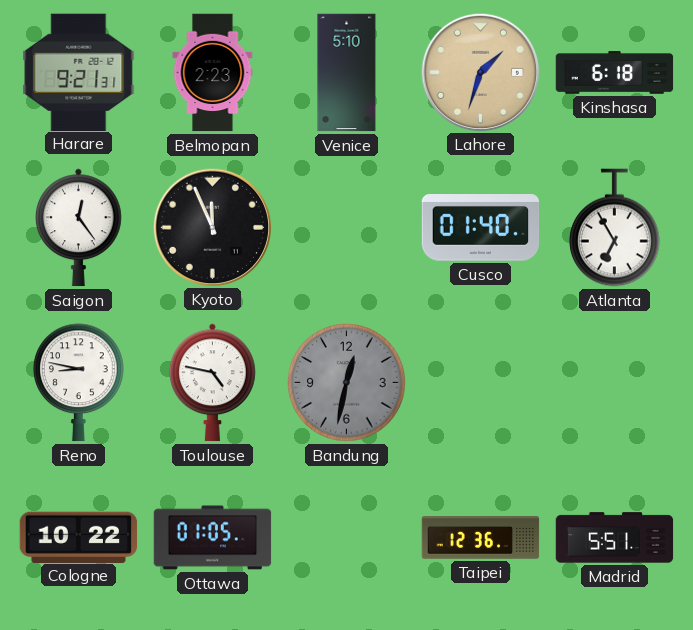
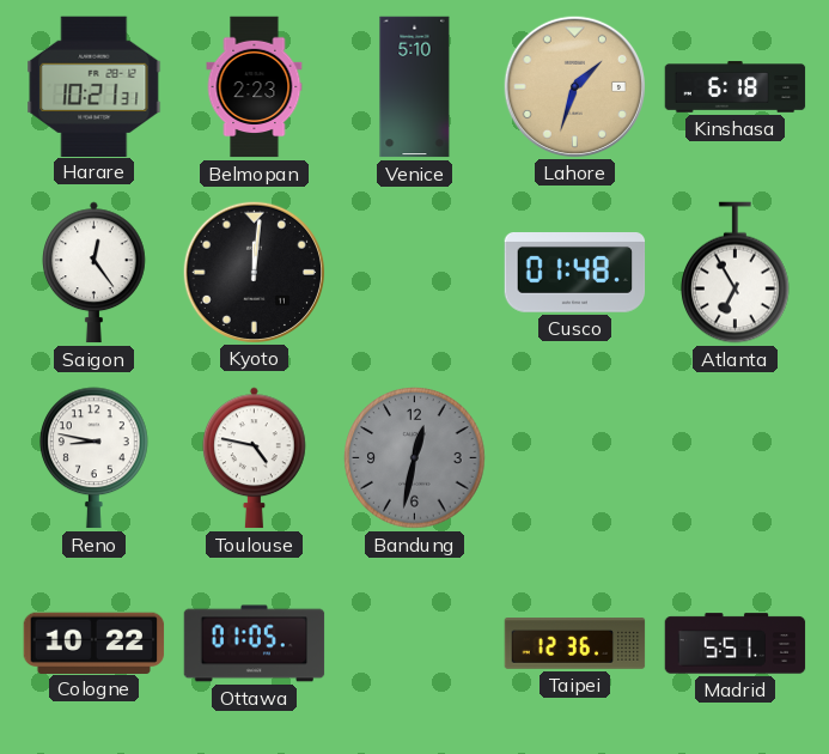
Harare: 9:21 -> 10:21
Kyoto: 11:56 -> 12:01
Cusco: 01:40 -> 01:48
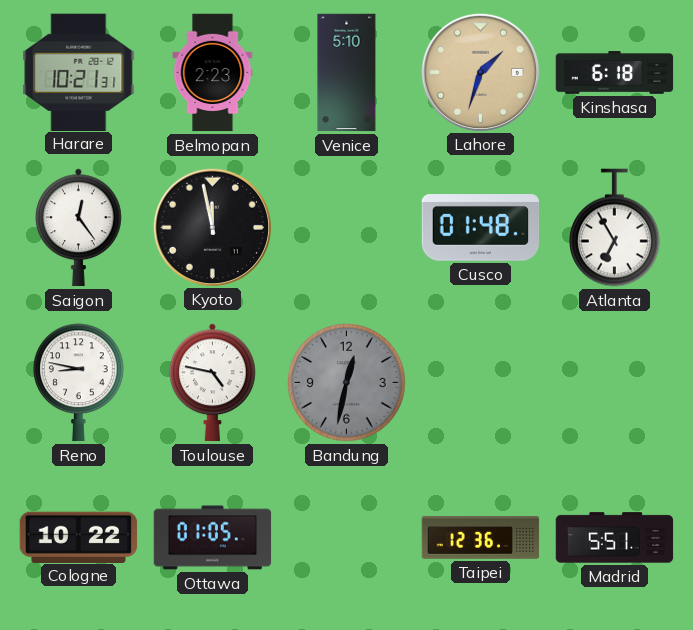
Kyoto: 12:01 -> 11:58
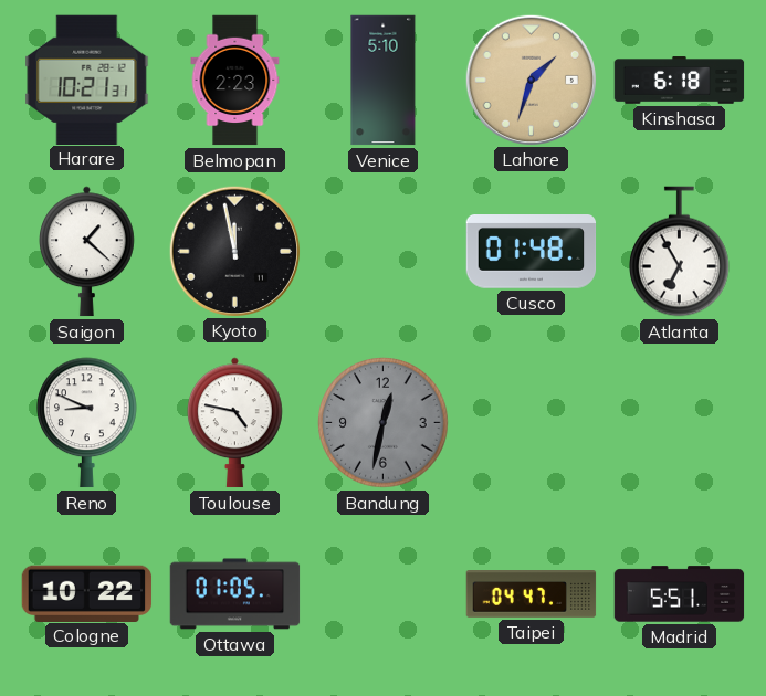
Saigon: 12:24 -> 1:22
Reno: 8:47 -> 8:49
Taipei: 12:36 -> 04:47
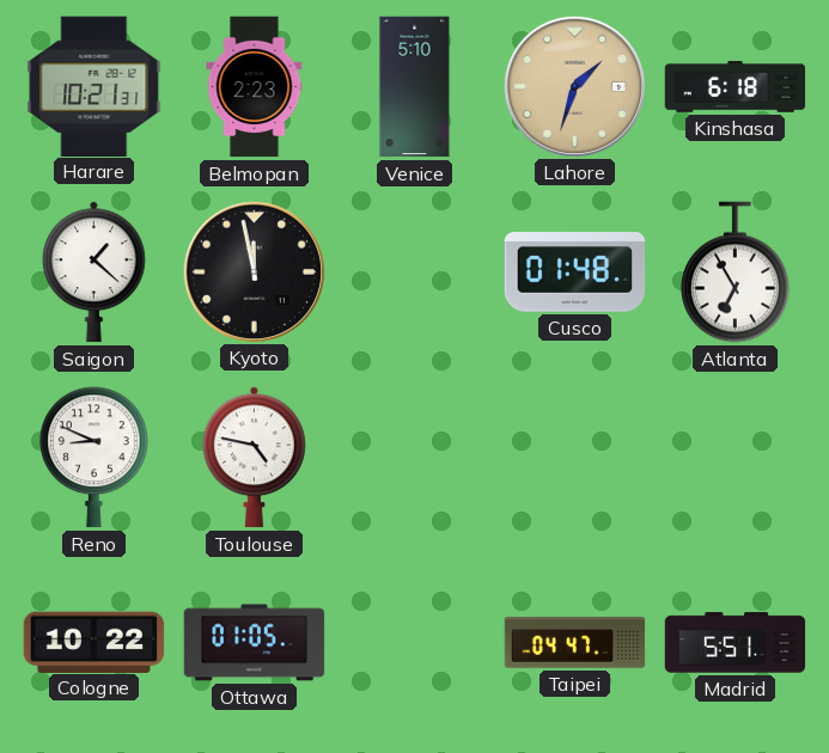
Bandung: 12:32 -> none
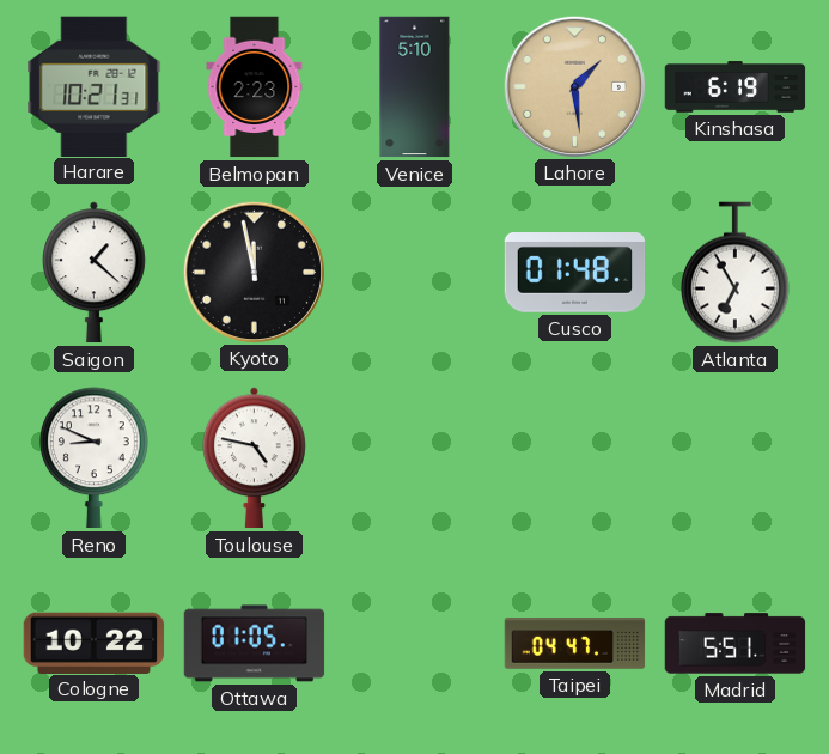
Lahore: 1:33 -> 1:29
Kinshasa: 6:18 -> 6:19
